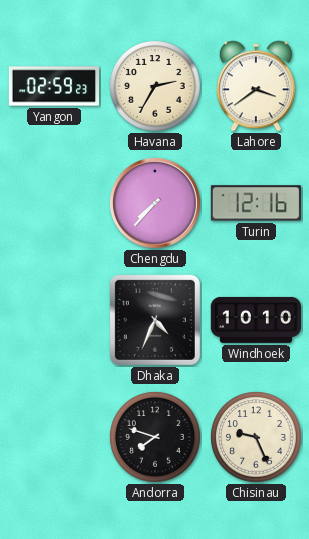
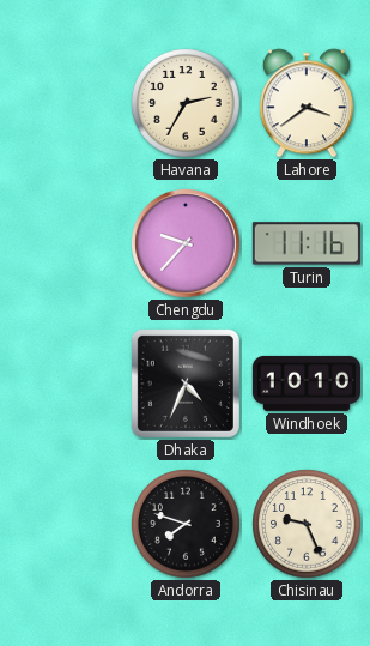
Yangon: 02:59 -> none
Chengdu: 7:37 -> 9:37
Turin: 12:16 -> 11:16
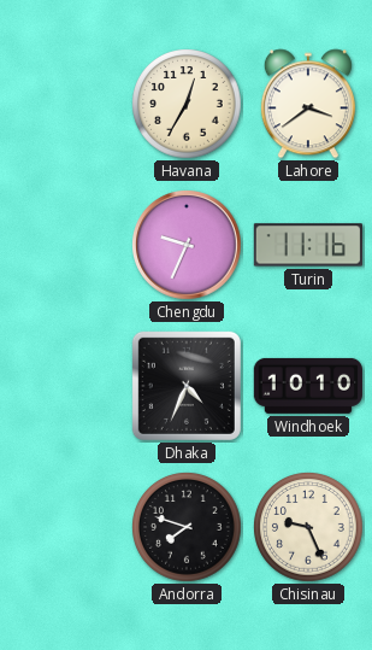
Havana: 2:35 -> 12:35
Chengdu: 9:37 -> 9:34
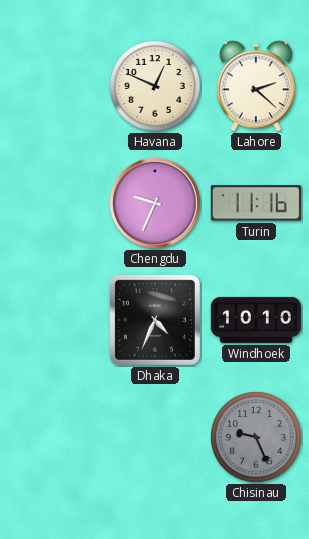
Havana: 12:35 -> 12:49
Lahore: 3:39 -> 2:22
Andorra: 7:48 -> none
Chisinau dial: cream -> grey
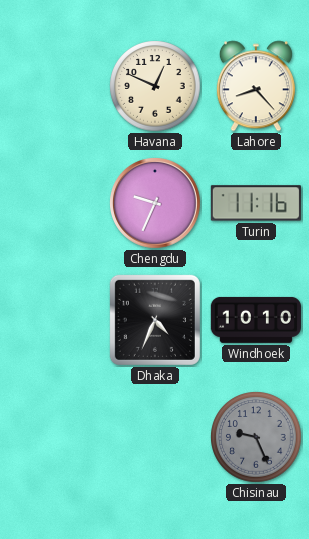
Lahore: 2:22 -> 8:23
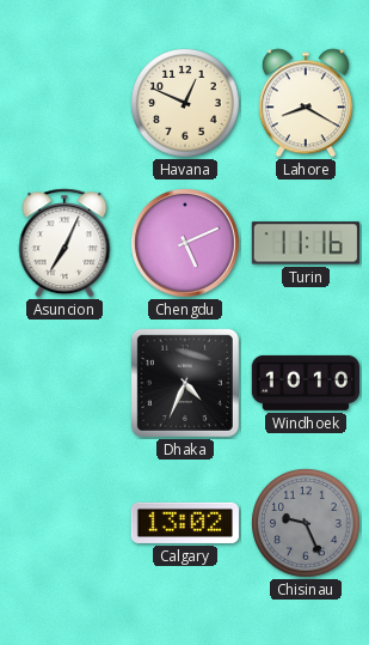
Lahore: 8:23 -> 8:20
Asuncion: none -> 7:04
Chengdu: 9:34 -> 5:11
Calgary: none -> 13:02
